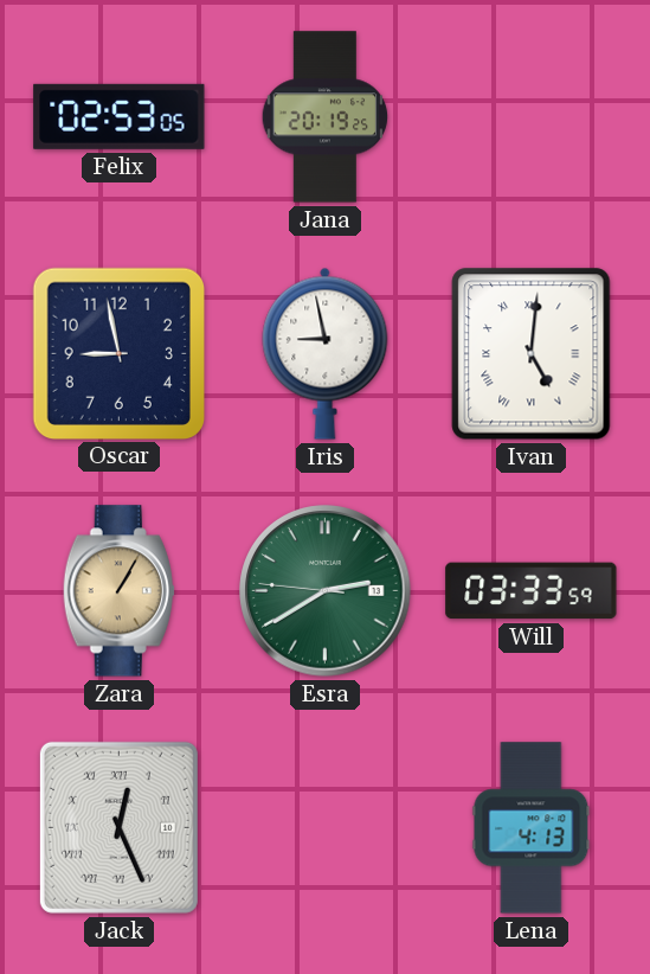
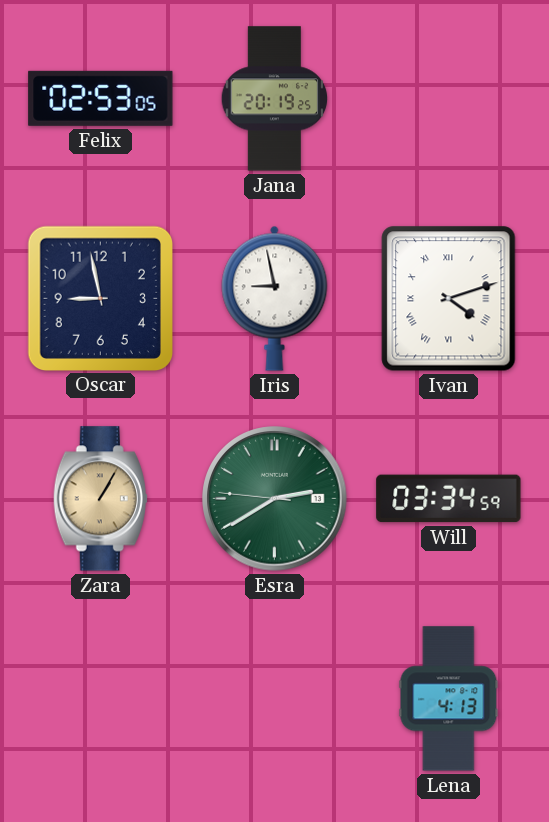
Ivan: 5:01 -> 4:12
Will: 03:33 -> 03:34
Jack: 12:26 -> none
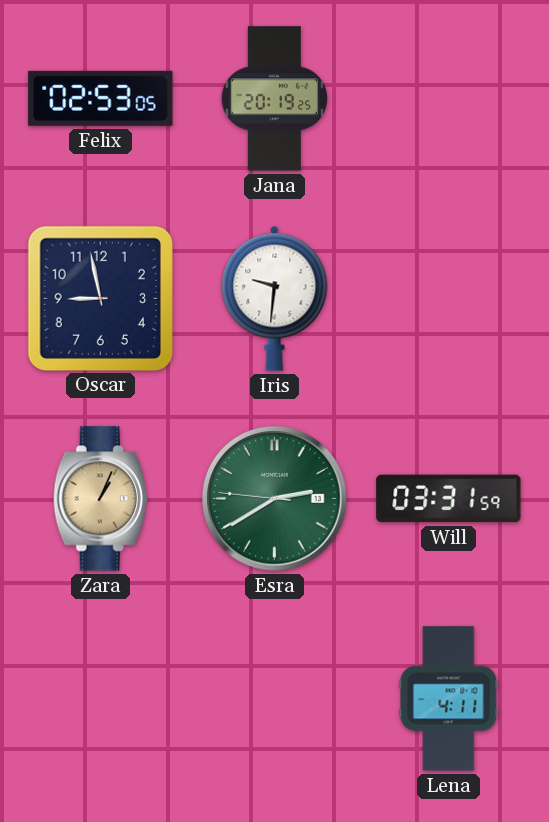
Iris: 8:58 -> 9:31
Ivan: 4:12 -> none
Zara: 1:05 -> 1:04
Will: 03:34 -> 03:31
Lena: 4:13 -> 4:11
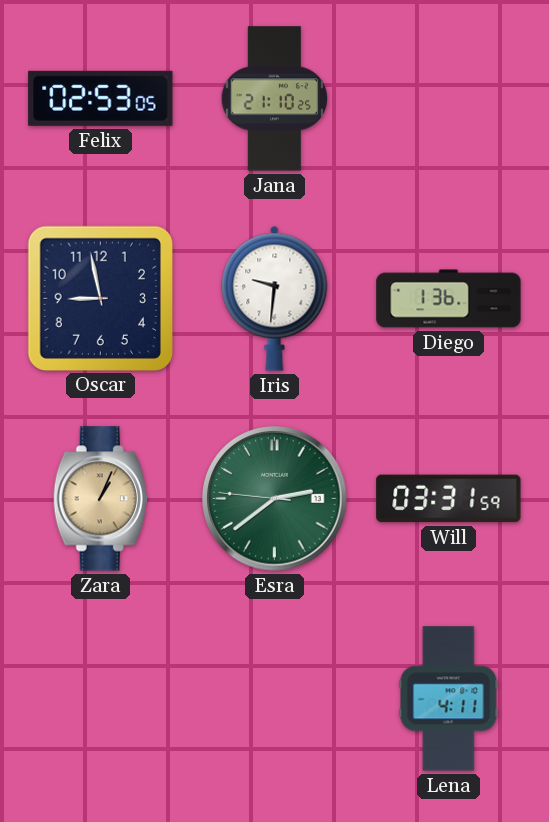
Jana: 20:19 -> 21:10
Diego: none -> 1:36
Esra: 2:39 -> 2:38
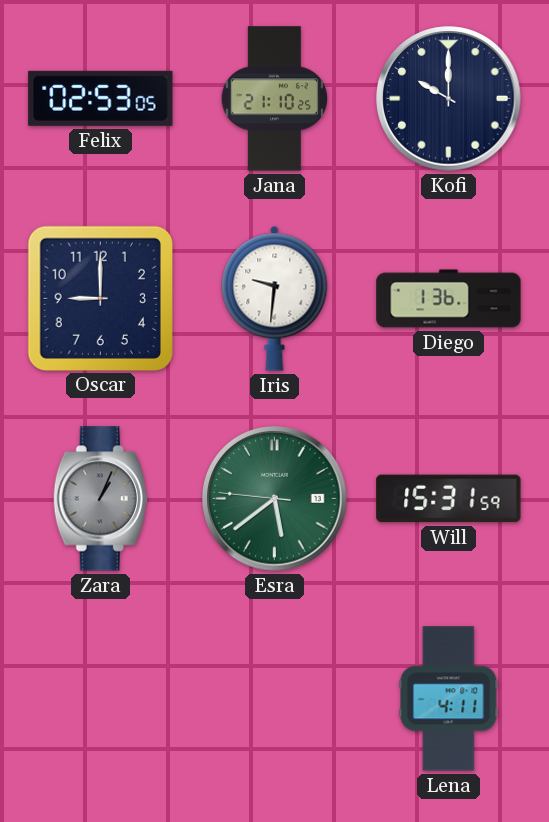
Kofi: none -> 10:00
Oscar: 8:58 -> 9:00
Zara dial: champagne -> grey
Esra: 2:38 -> 5:38
Will: 03:31 -> 15:31
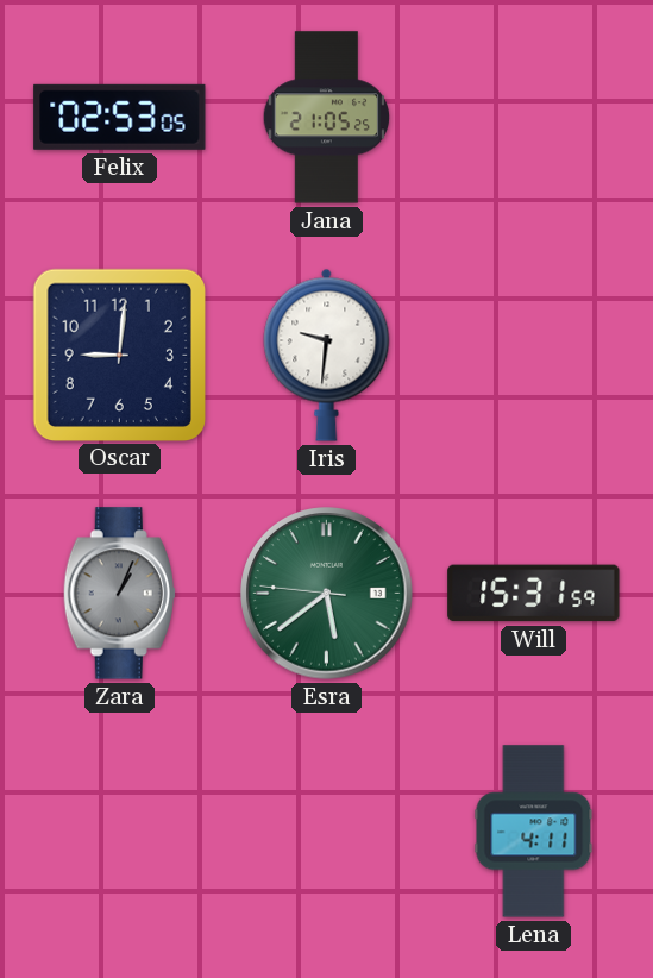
Jana: 21:10 -> 21:05
Kofi: 10:00 -> none
Oscar: 9:00 -> 9:01
Diego: 1:36 -> none
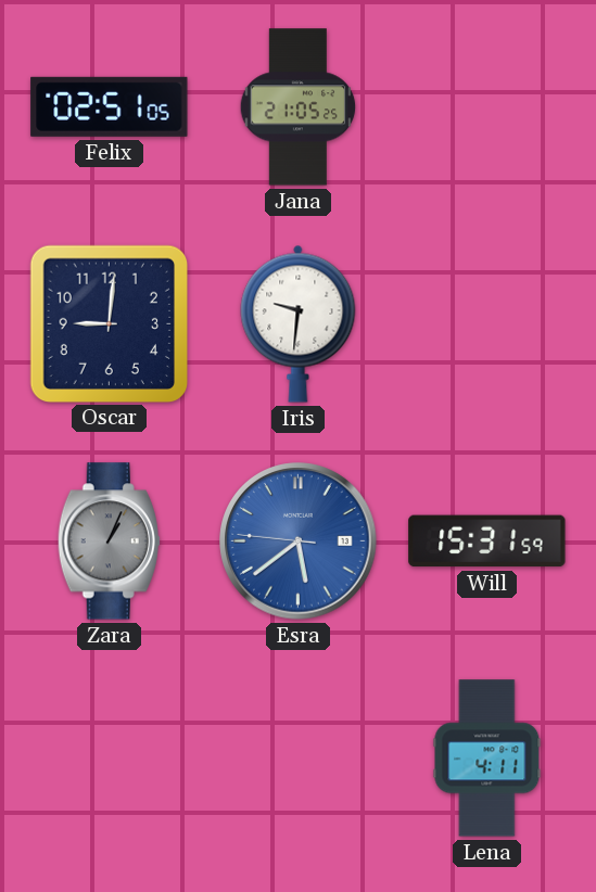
Felix: 02:53 -> 02:51
Esra dial: green -> blue
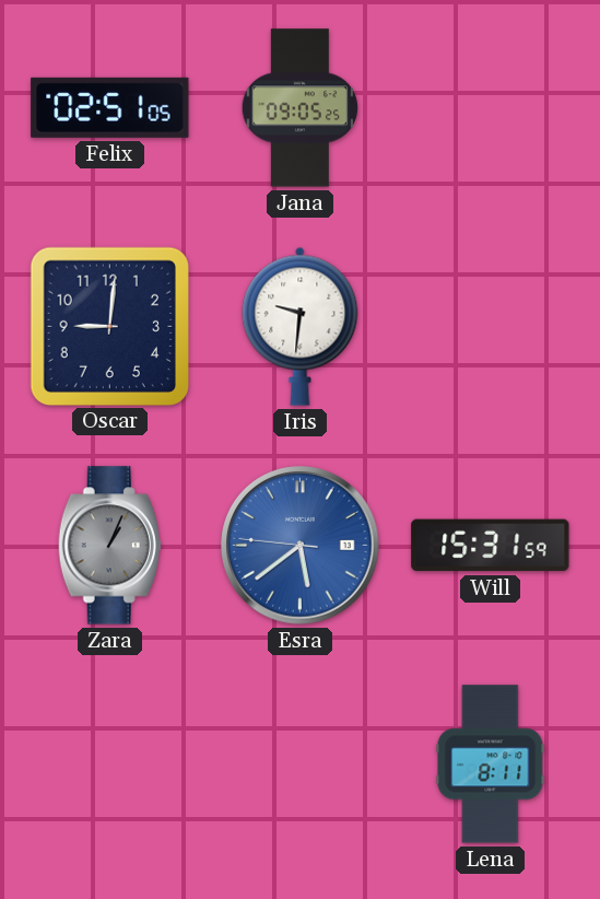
Jana: 21:05 -> 09:05
Lena: 4:11 -> 8:11
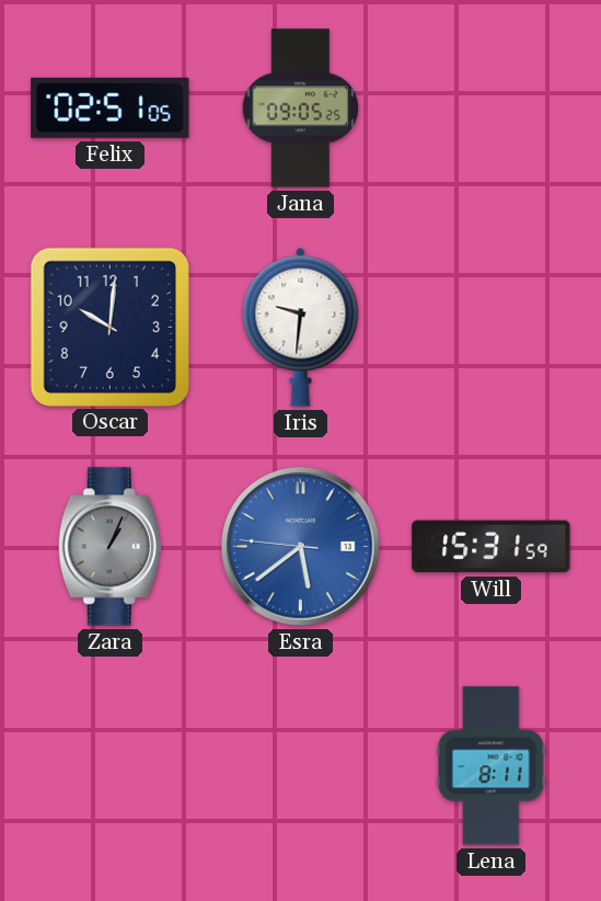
Oscar: 9:01 -> 10:01
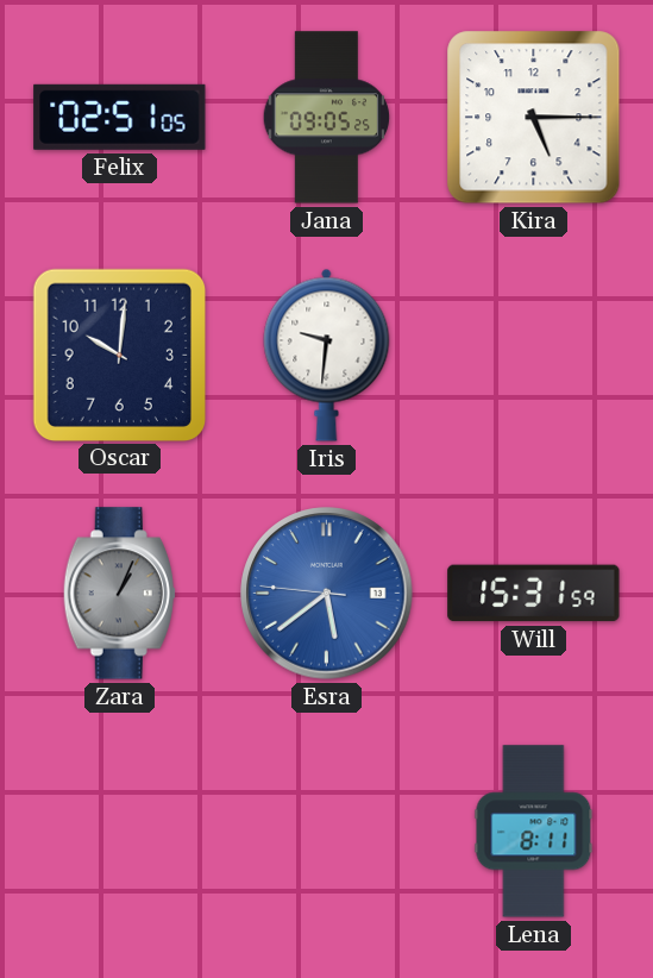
Kira: none -> 5:15
